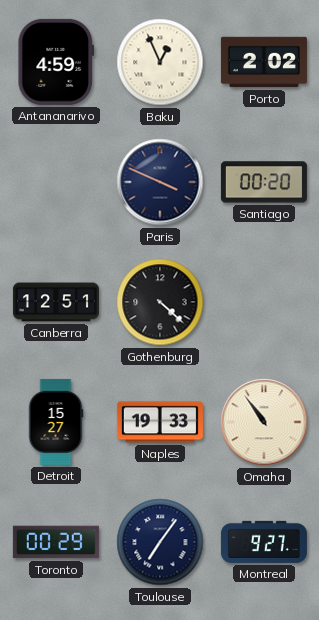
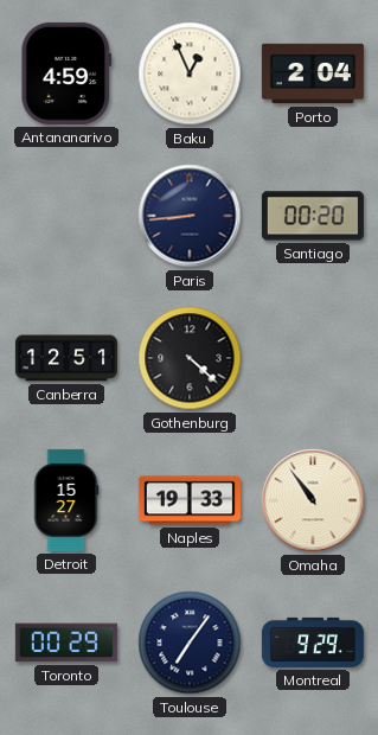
Porto: 2:02 -> 2:04
Paris: 3:49 -> 8:44
Montreal: 9:27 -> 9:29
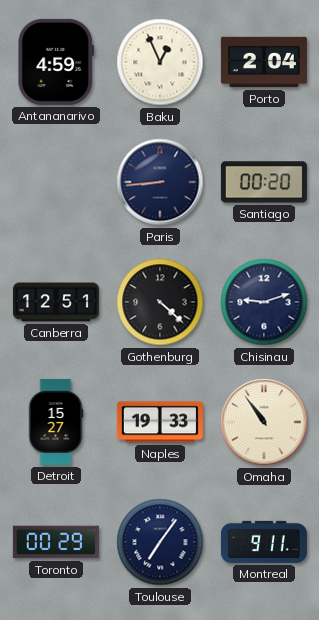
Chisinau: none -> 9:12
Montreal: 9:29 -> 9:11
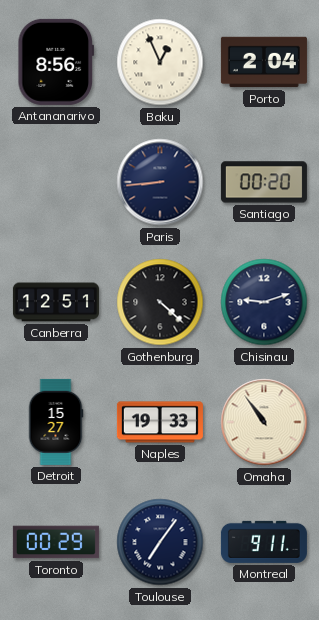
Antananarivo: 4:59 -> 8:56
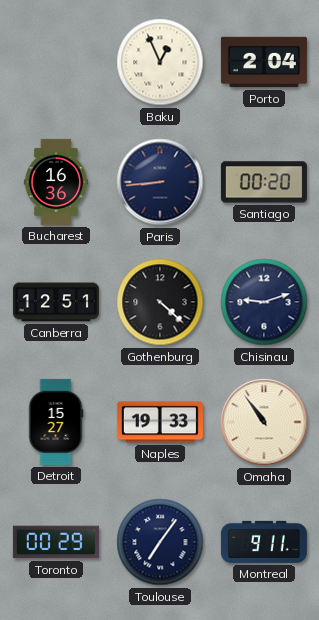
Antananarivo: 8:56 -> none
Bucharest: none -> 16:36
